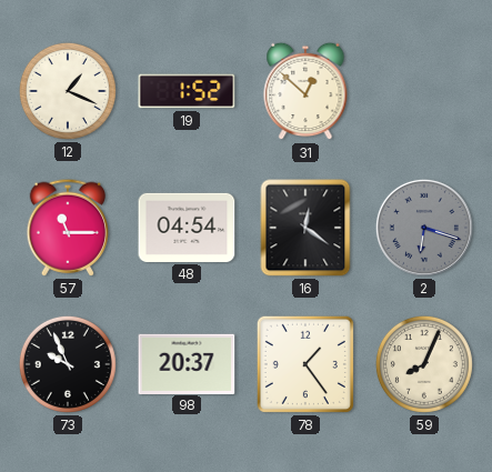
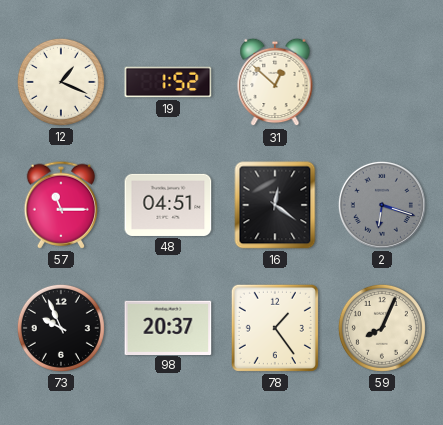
48: 04:54 -> 04:51
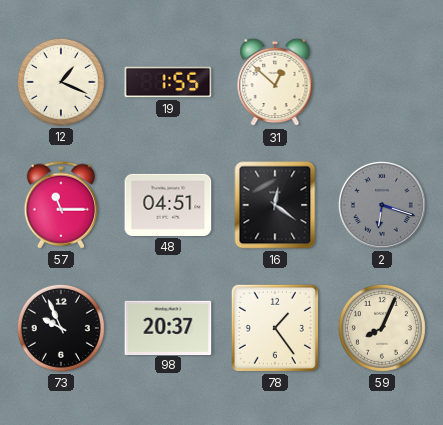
19: 1:52 -> 1:55
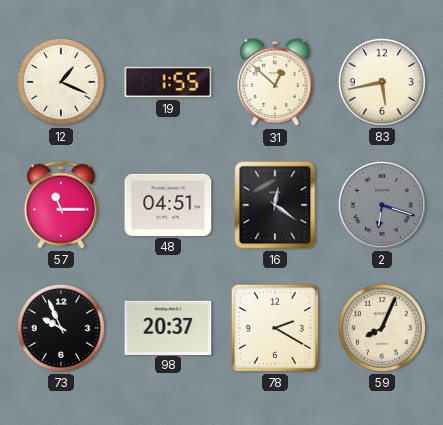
83: none -> 5:43
78: 1:24 -> 2:20
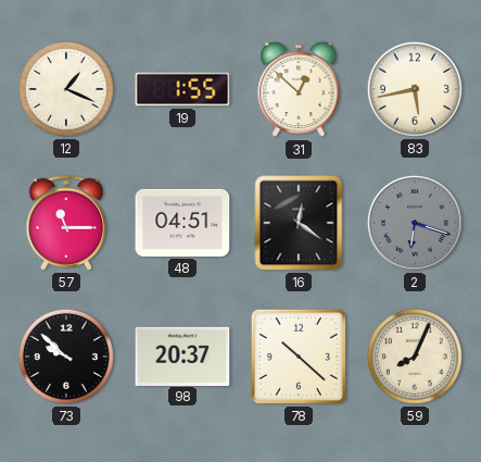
73: 9:56 -> 9:52
78: 2:20 -> 10:22
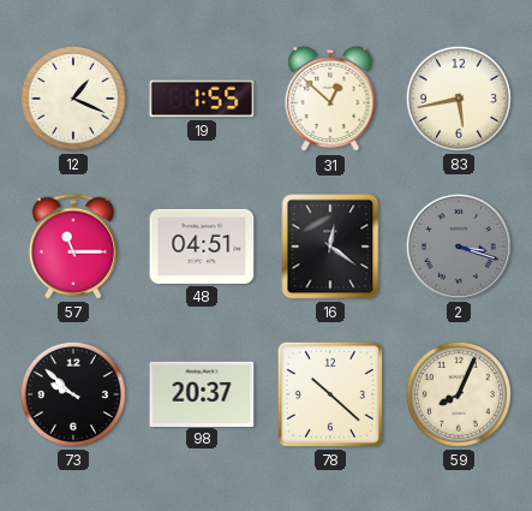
2: 6:18 -> 3:18
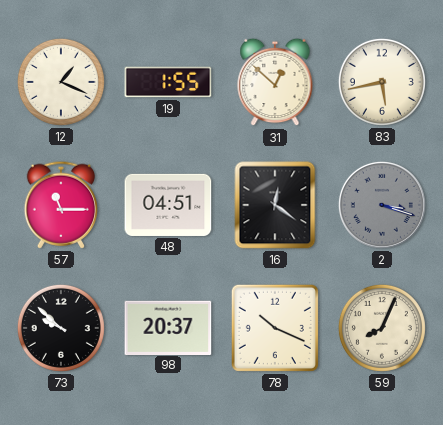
78: 10:22 -> 10:19
